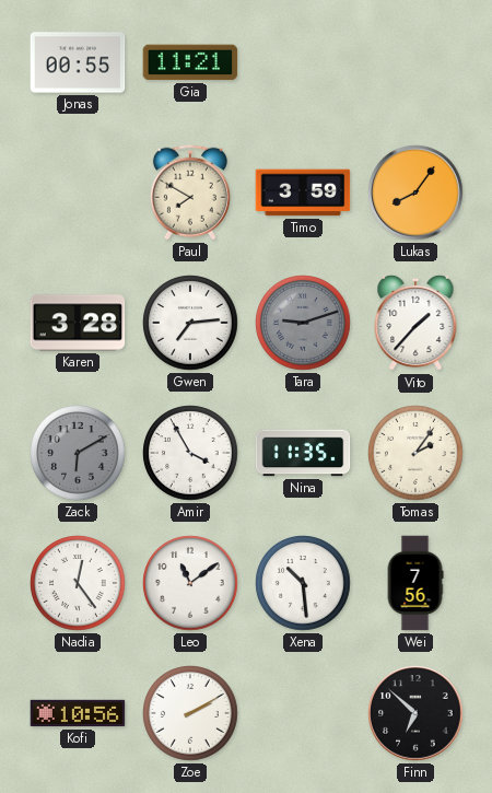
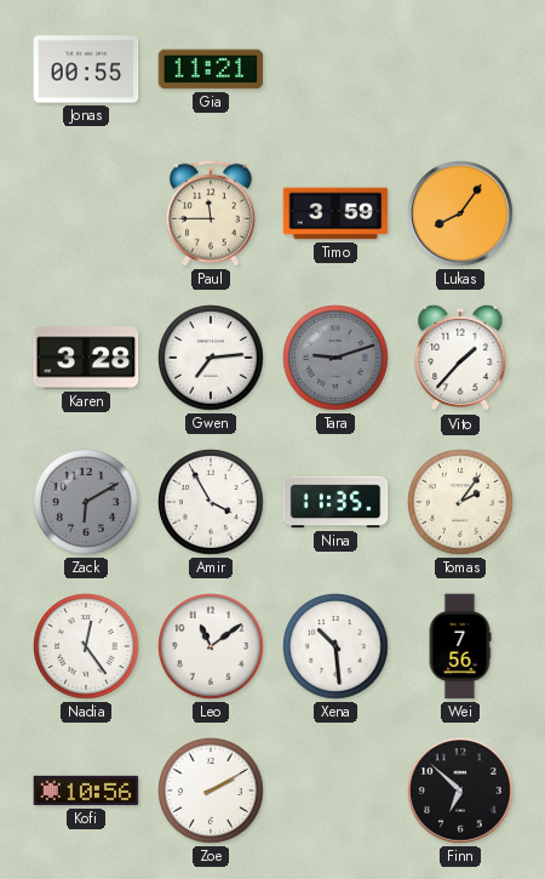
Paul: 7:50 -> 11:45
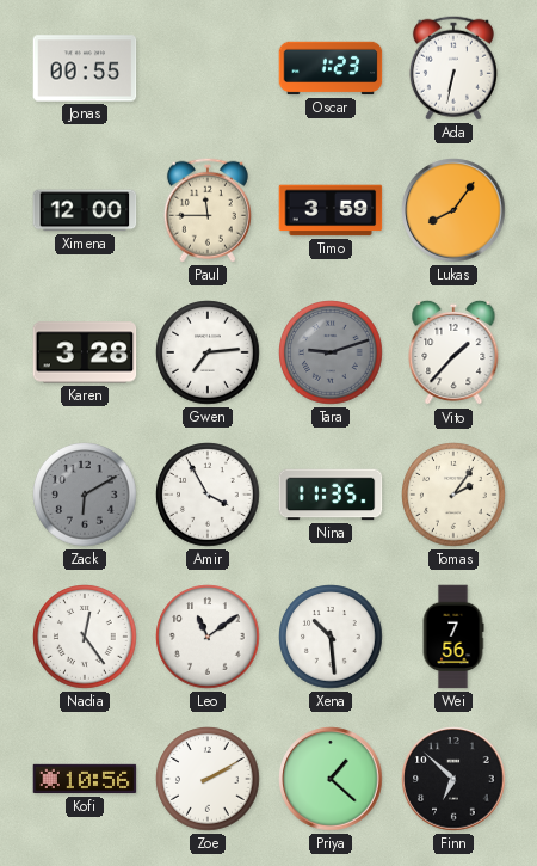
Gia: 11:21 -> none
Oscar: none -> 1:23
Ada: none -> 6:32
Ximena: none -> 12:00
Priya: none -> 1:22
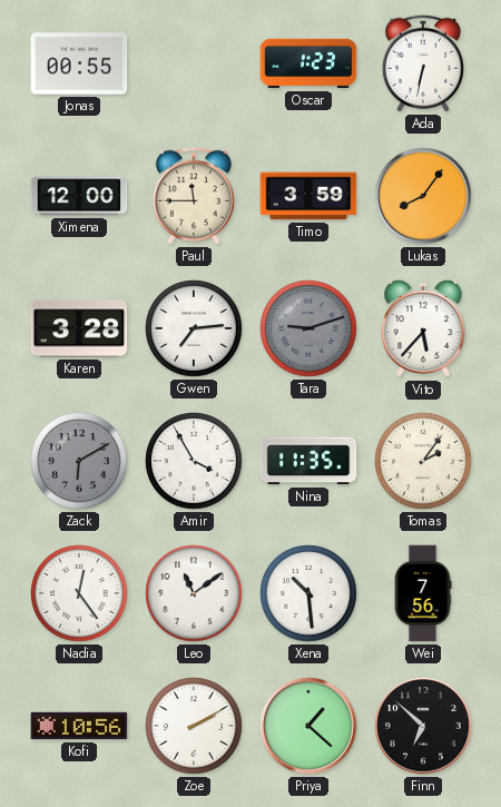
Vito: 1:37 -> 5:37
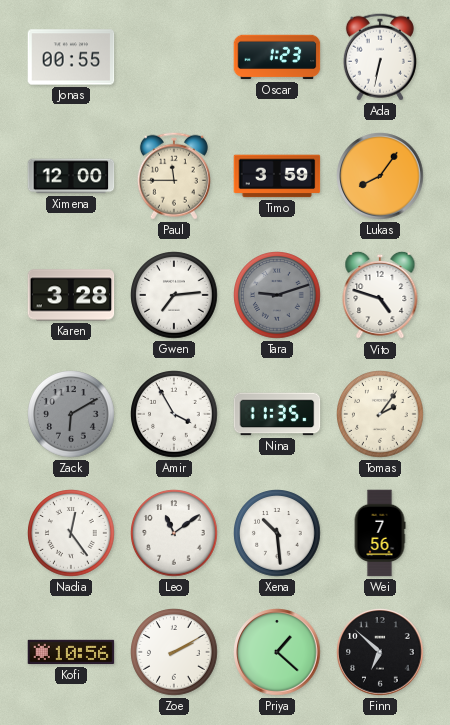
Vito: 5:37 -> 4:48
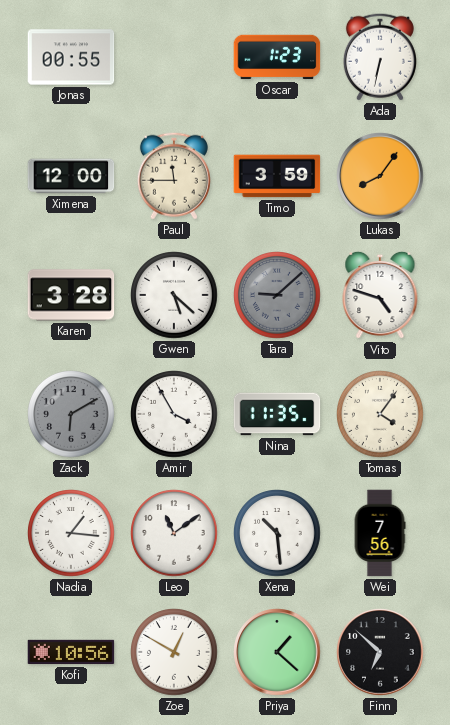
Gwen: 7:14 -> 5:22
Tara: 9:12 -> 9:08
Tomas: 2:06 -> 4:06
Nadia: 12:24 -> 1:16
Zoe: 2:10 -> 12:50
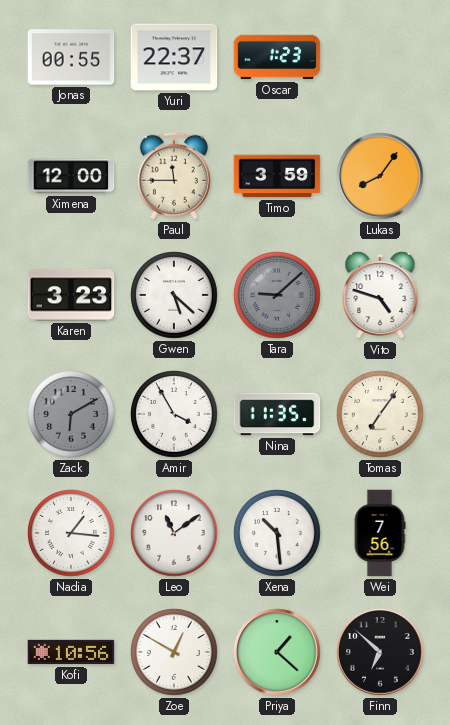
Yuri: none -> 22:37
Ada: 6:32 -> none
Karen: 3:28 -> 3:23
Tomas: 4:06 -> 7:06
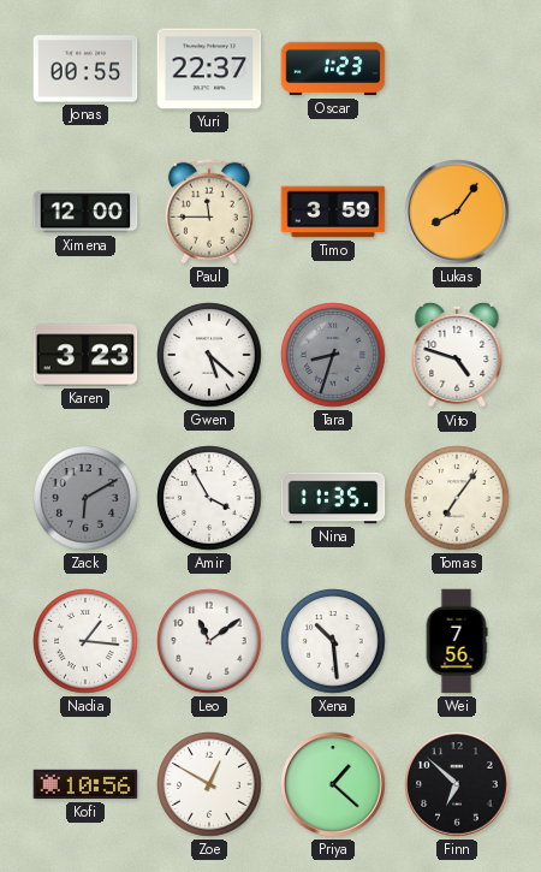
Tara: 9:08 -> 8:33
